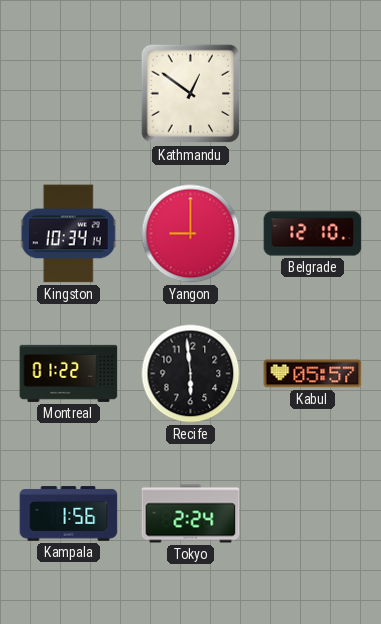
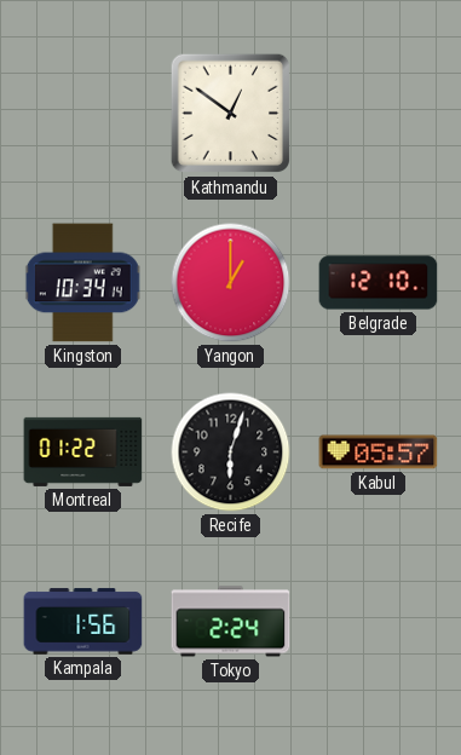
Yangon: 9:00 -> 1:00
Recife: 5:59 -> 6:03
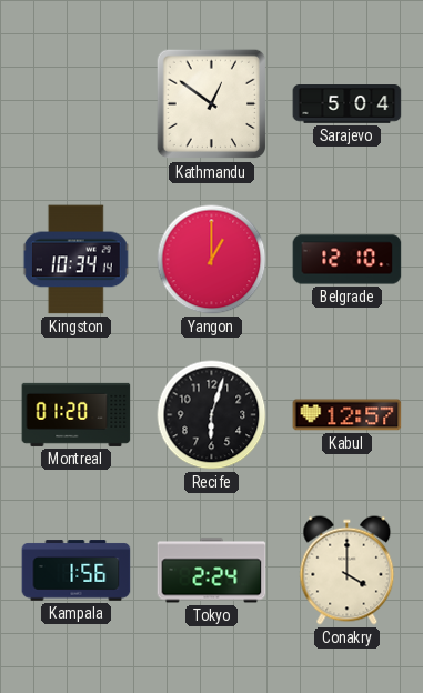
Sarajevo: none -> 5:04
Montreal: 01:22 -> 01:20
Kabul: 05:57 -> 12:57
Conakry: none -> 4:00
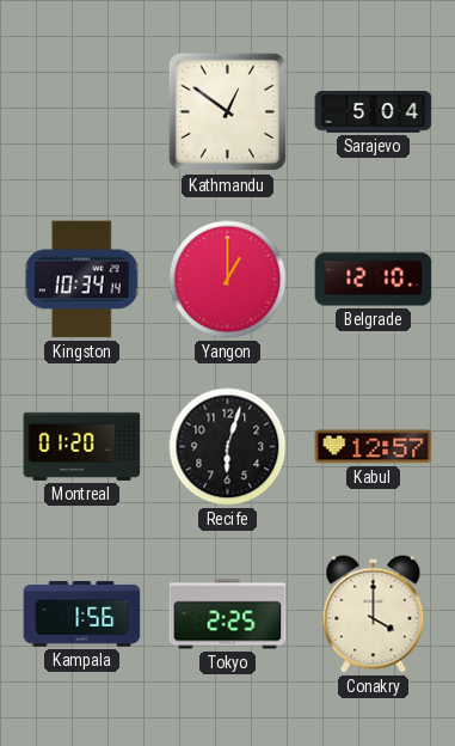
Tokyo: 2:24 -> 2:25
